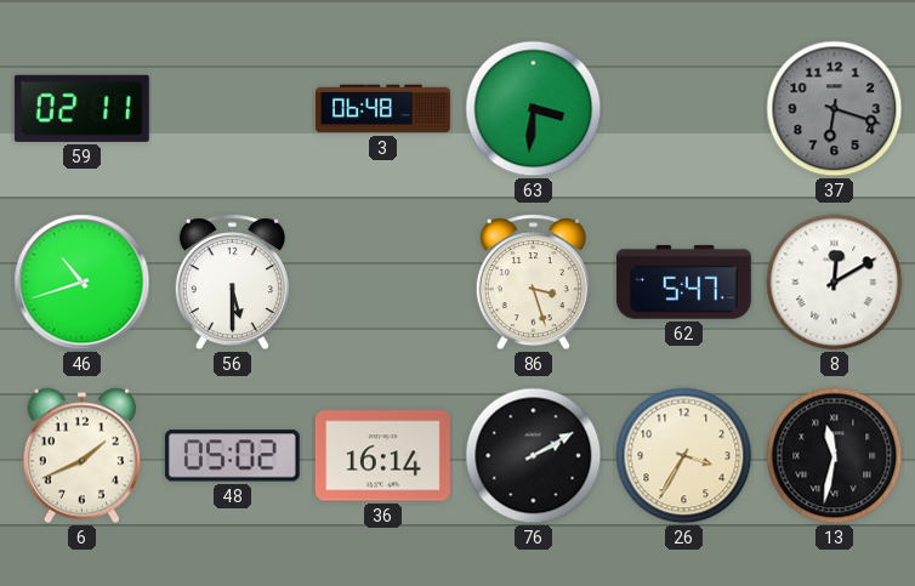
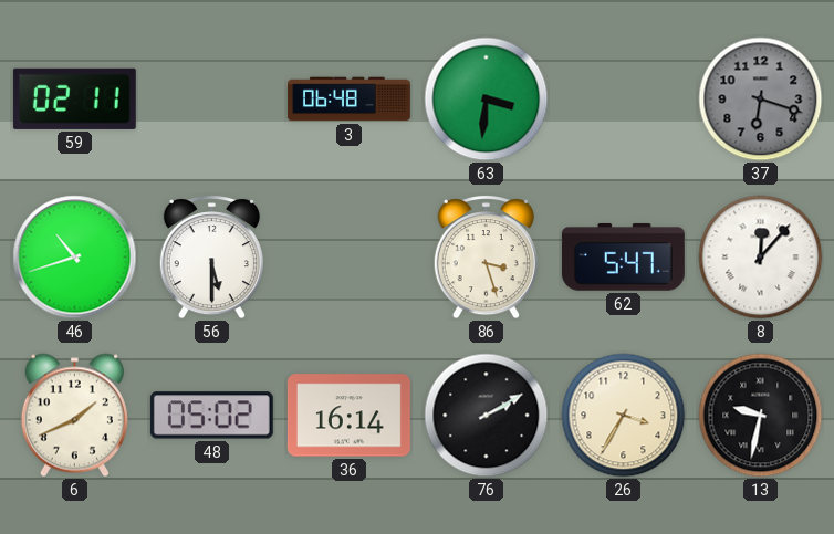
8: 12:10 -> 12:07
13: 11:32 -> 9:32
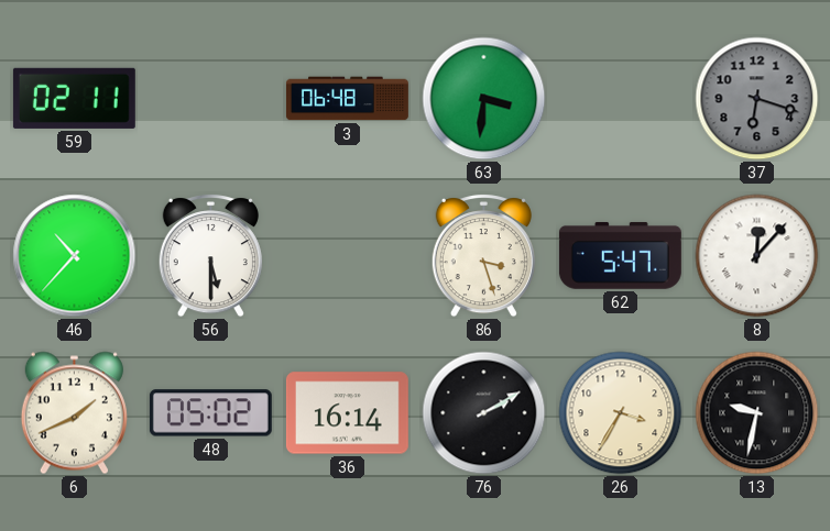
46: 10:42 -> 10:37
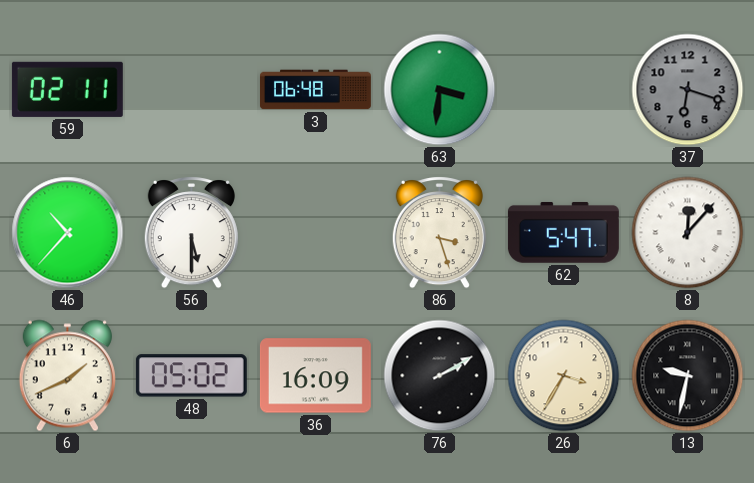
36: 16:14 -> 16:09
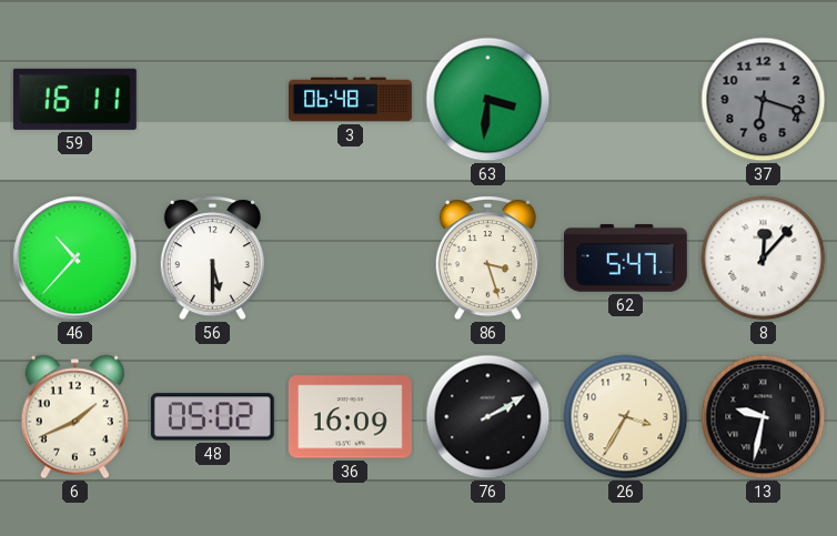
59: 02:11 -> 16:11
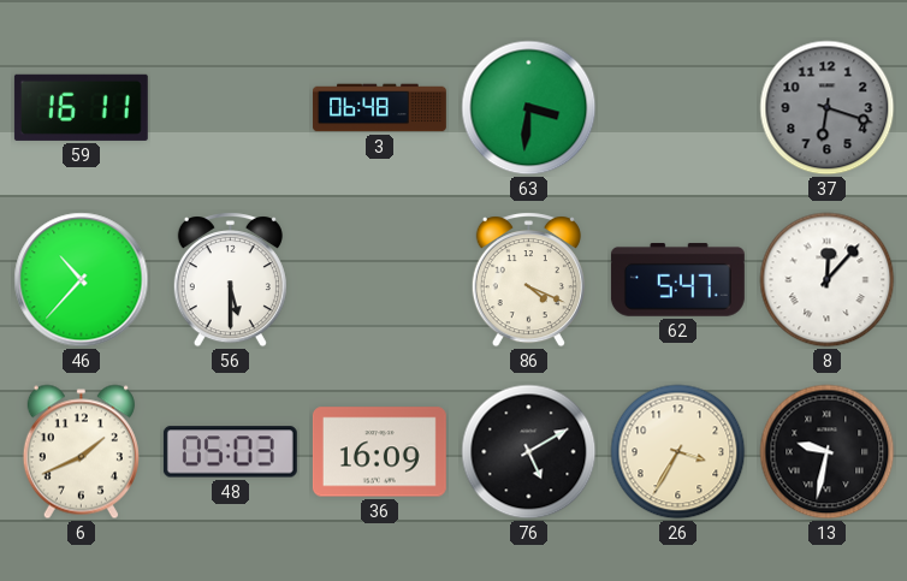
86: 3:27 -> 4:19
48: 05:02 -> 05:03
76: 2:10 -> 5:10
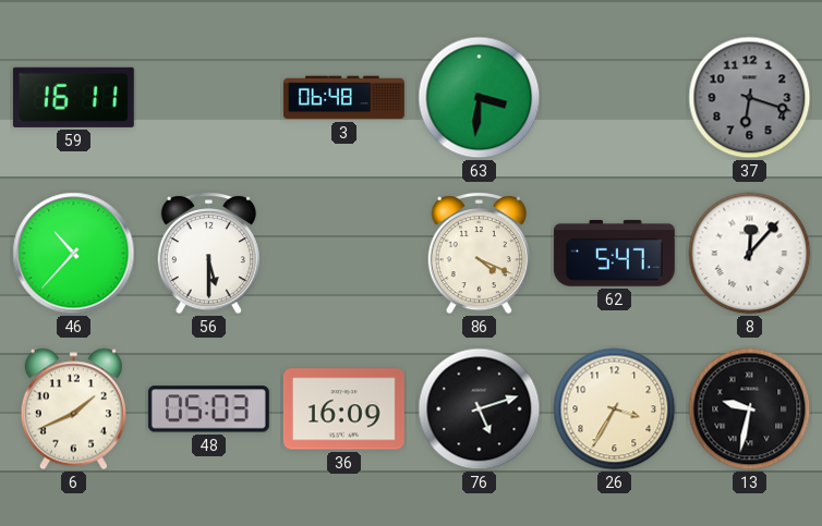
76: 5:10 -> 5:12
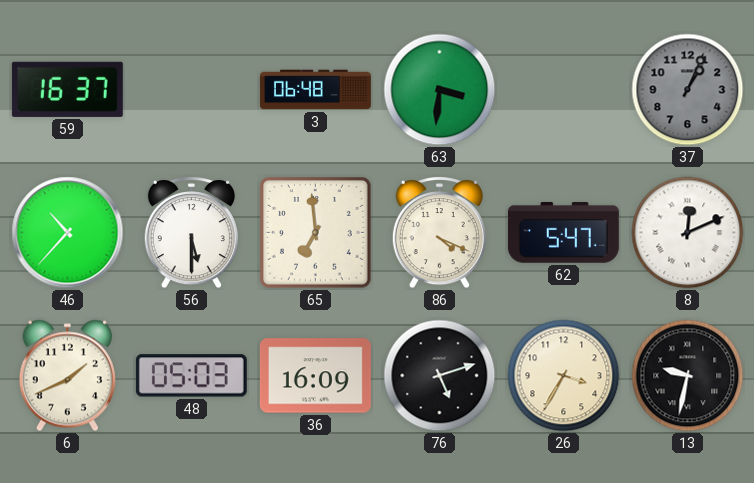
59: 16:11 -> 16:37
37: 6:18 -> 1:04
65: none -> 6:59
8: 12:07 -> 12:11
